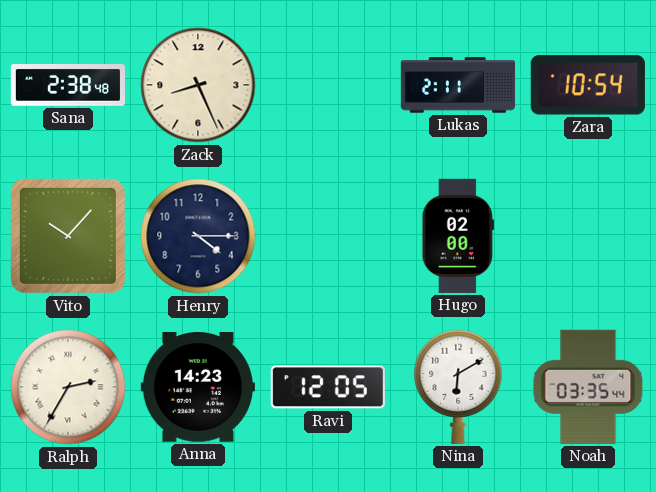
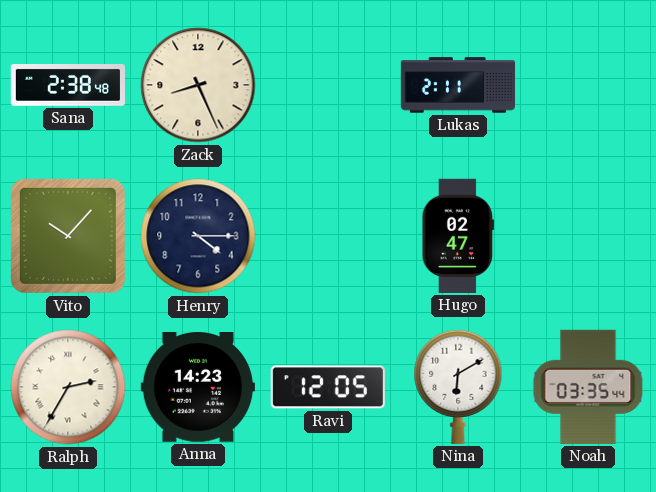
Zara: 10:54 -> none
Hugo: 02:00 -> 02:47
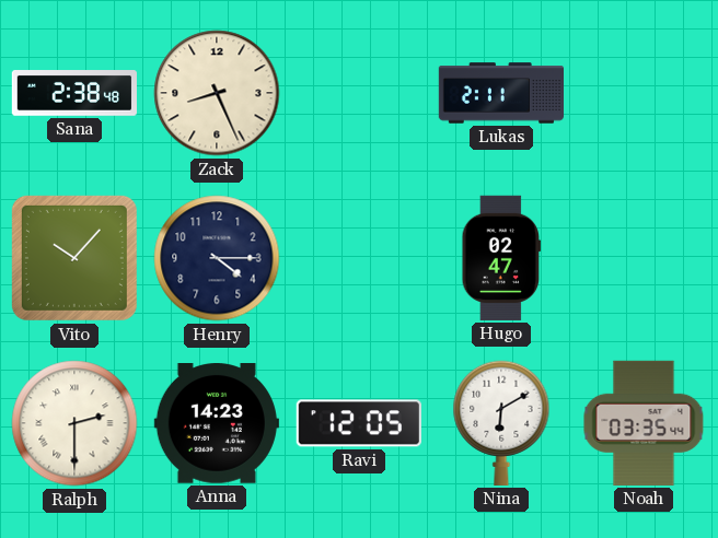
Ralph: 2:35 -> 2:30
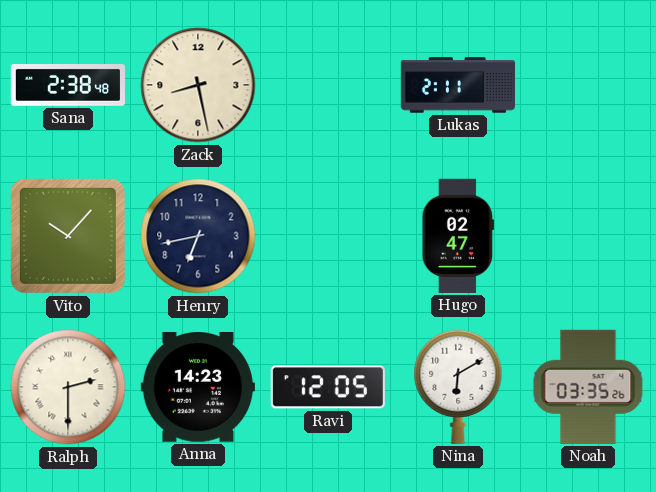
Zack: 8:26 -> 8:28
Henry: 4:15 -> 6:43
Noah: 03:35:44 -> 03:35:26
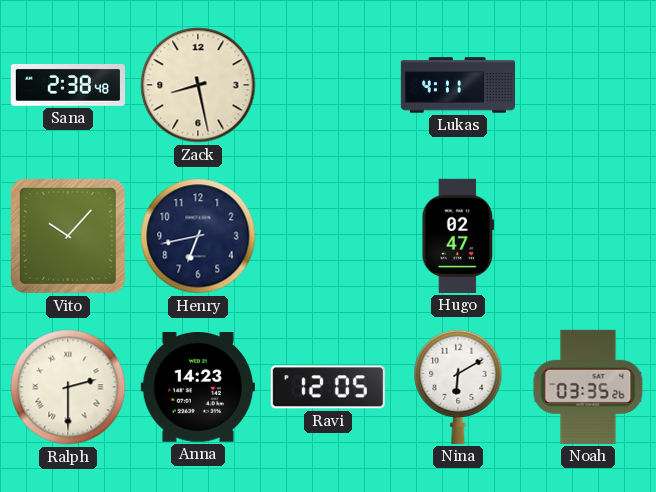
Lukas: 2:11 -> 4:11
